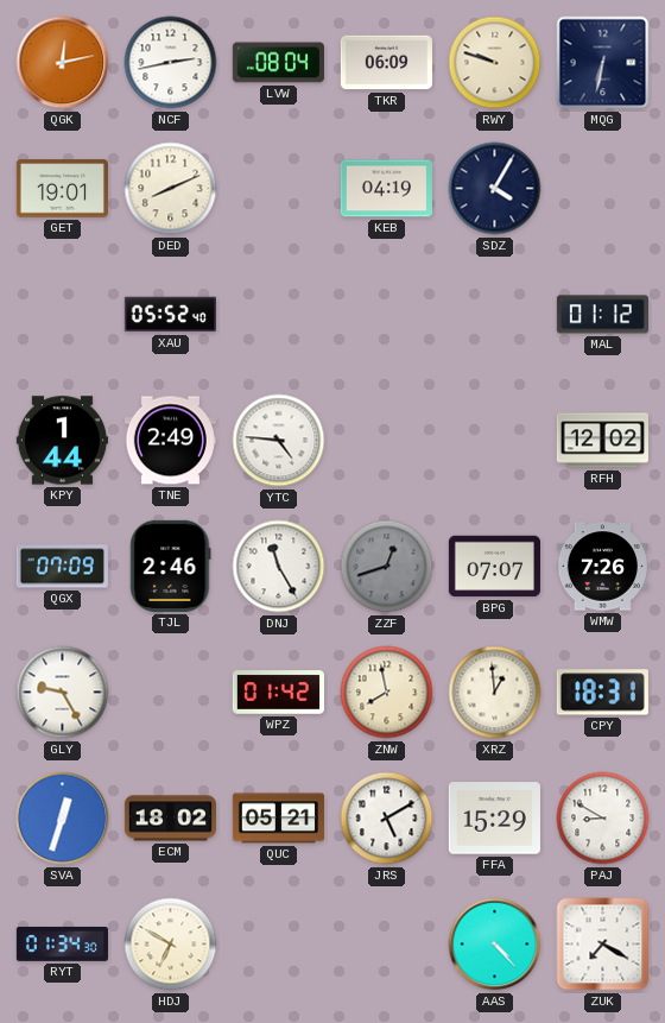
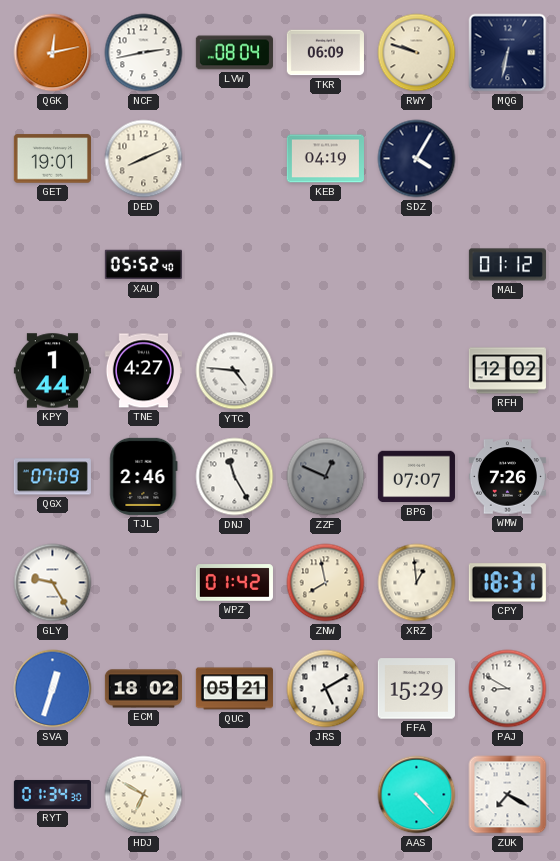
TNE: 2:49 -> 4:27
ZZF: 12:42 -> 12:49
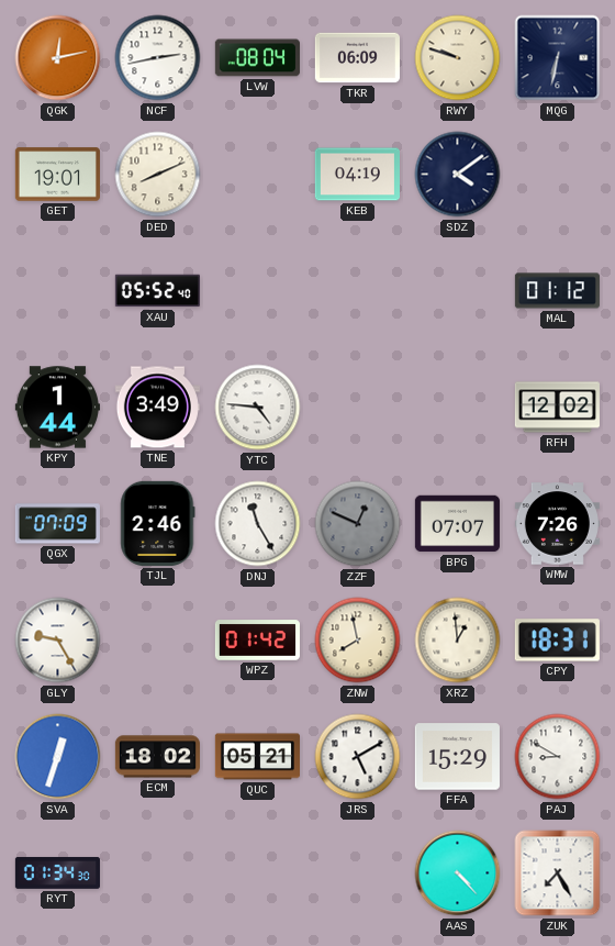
SDZ: 4:05 -> 4:09
TNE: 4:27 -> 3:49
HDJ: 6:50 -> none
ZUK: 7:20 -> 7:25
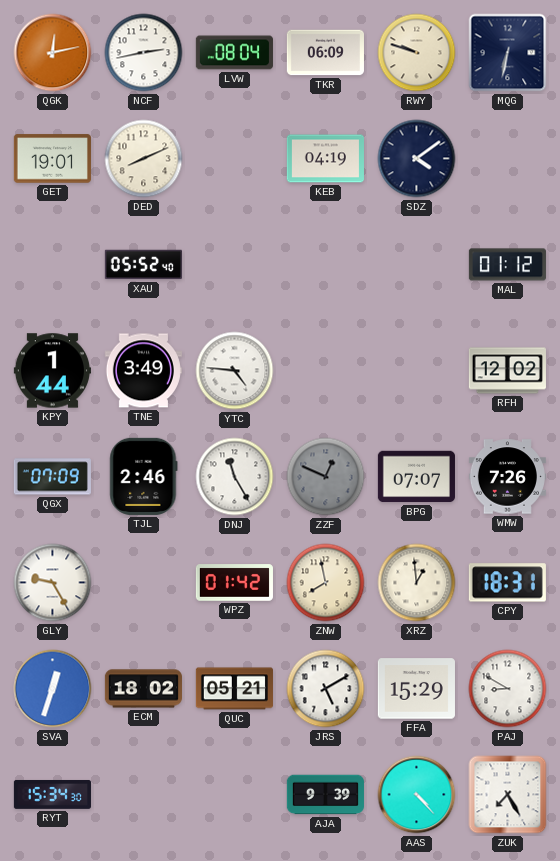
RYT: 01:34 -> 15:34
AJA: none -> 9:39
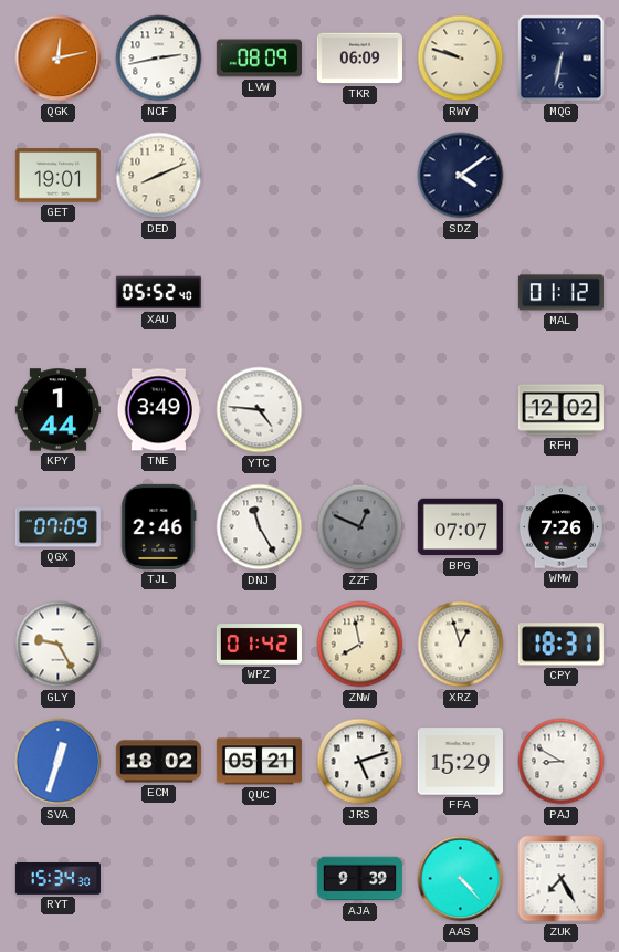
LVW: 08:04 -> 08:09
KEB: 04:19 -> none
XRZ: 12:59 -> 12:57
JRS: 5:10 -> 5:12
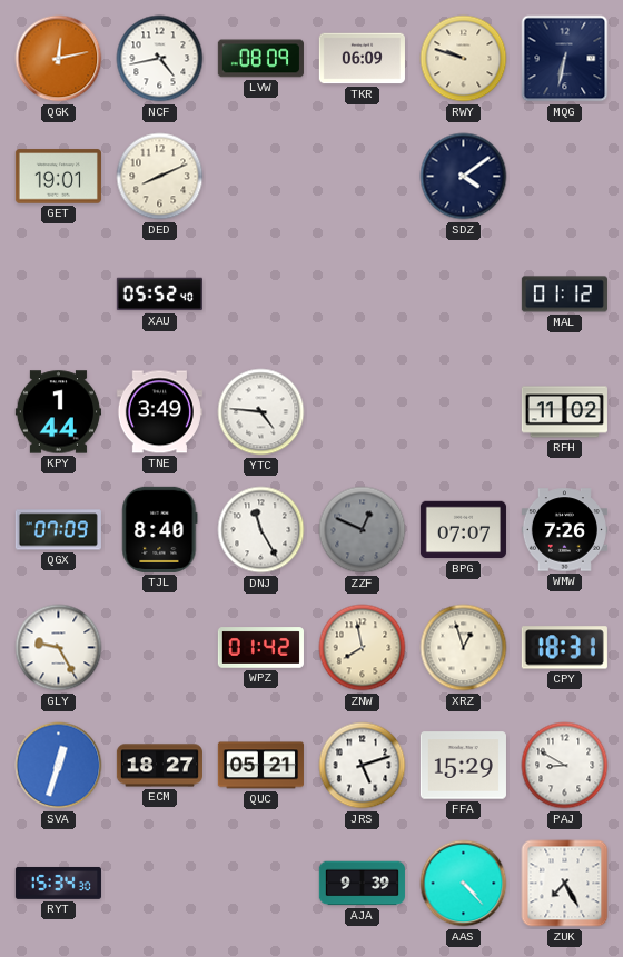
NCF: 2:43 -> 4:43
RFH: 12:02 -> 11:02
TJL: 2:46 -> 8:40
ECM: 18:02 -> 18:27
